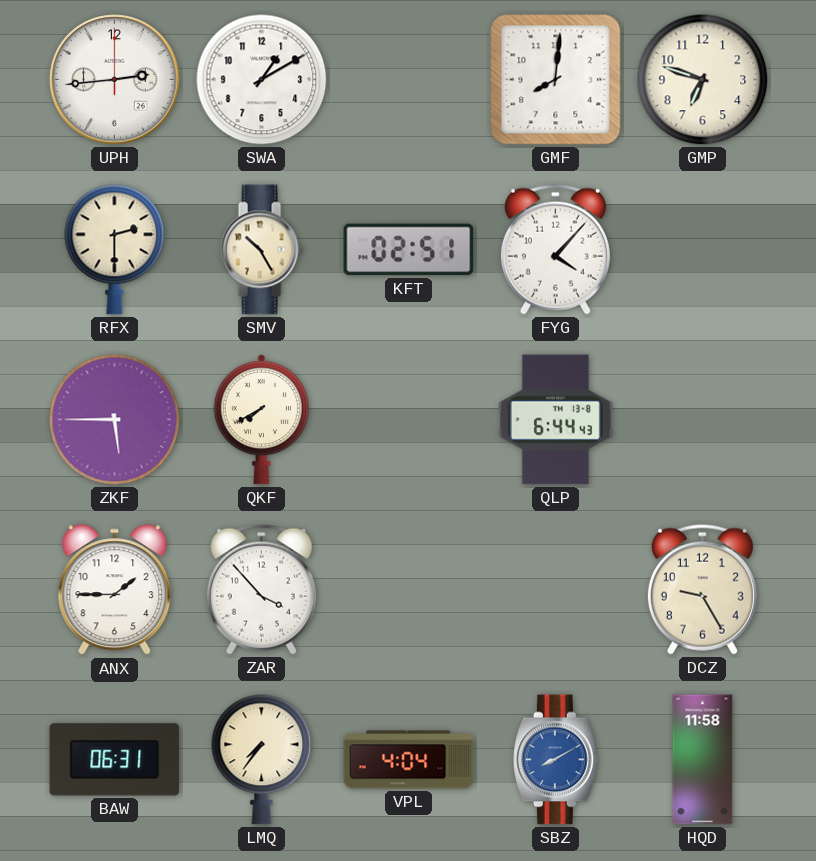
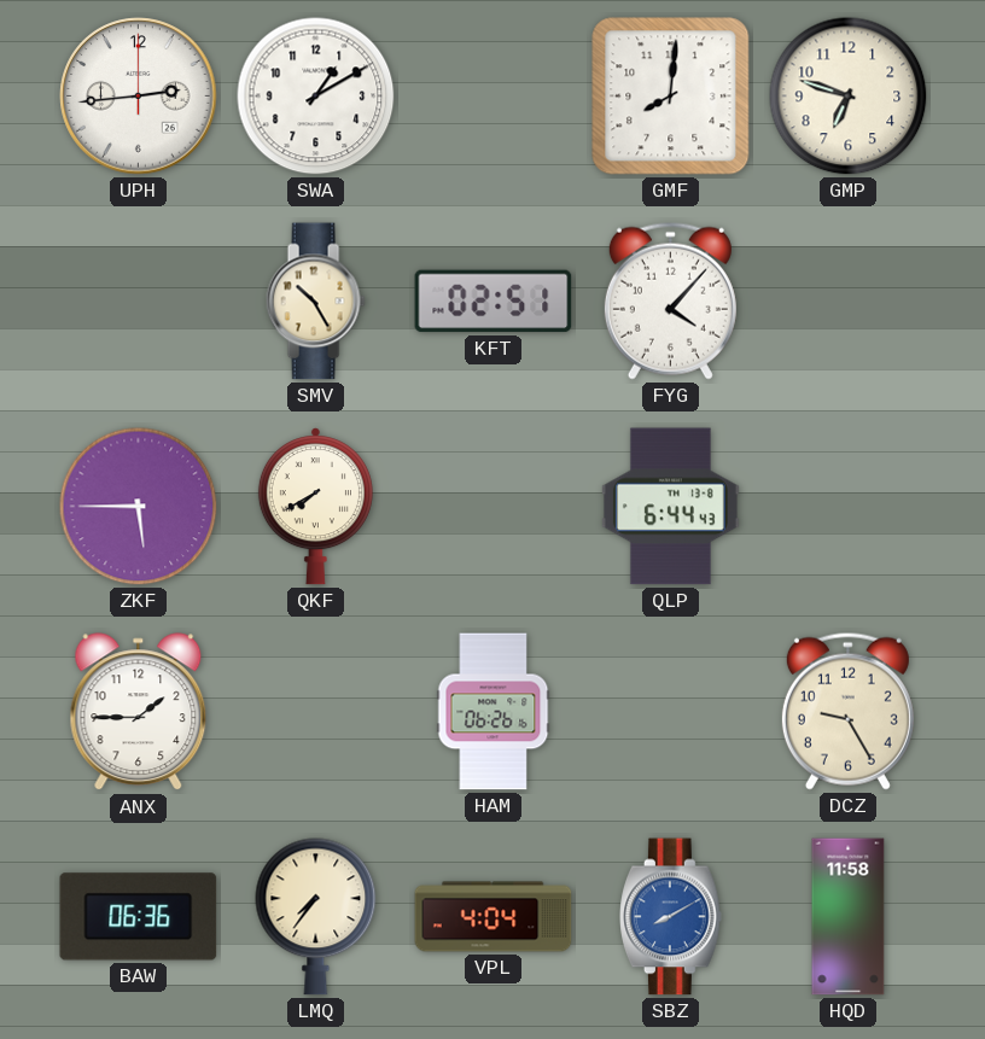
RFX: 2:30 -> none
ZAR: 3:53 -> none
HAM: none -> 06:26
BAW: 06:31 -> 06:36
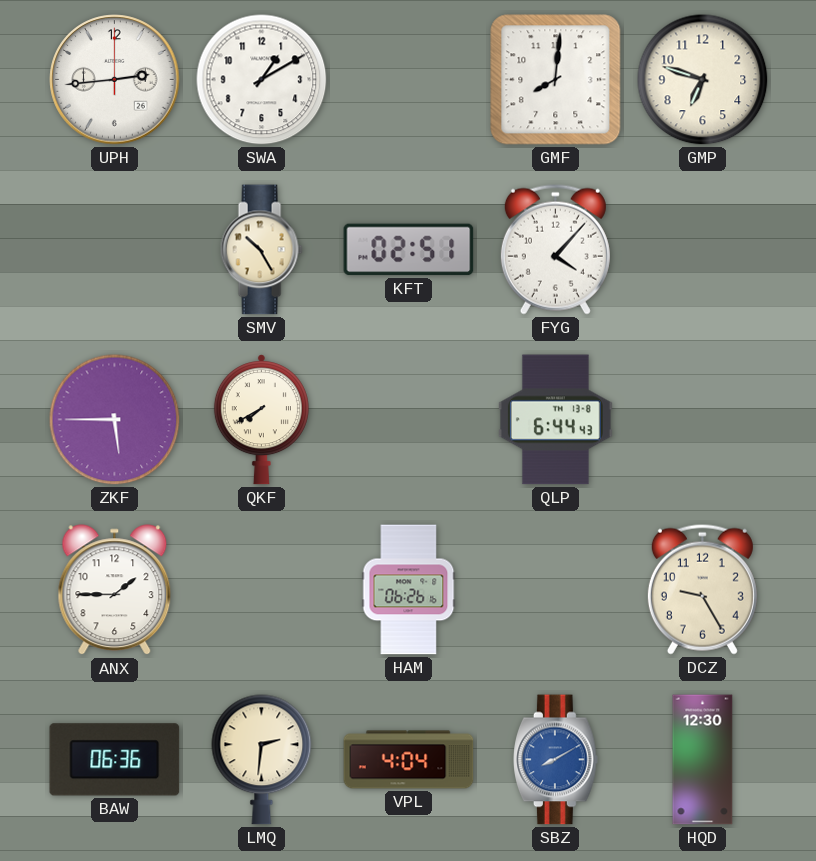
LMQ: 7:36 -> 2:31
HQD: 11:58 -> 12:30
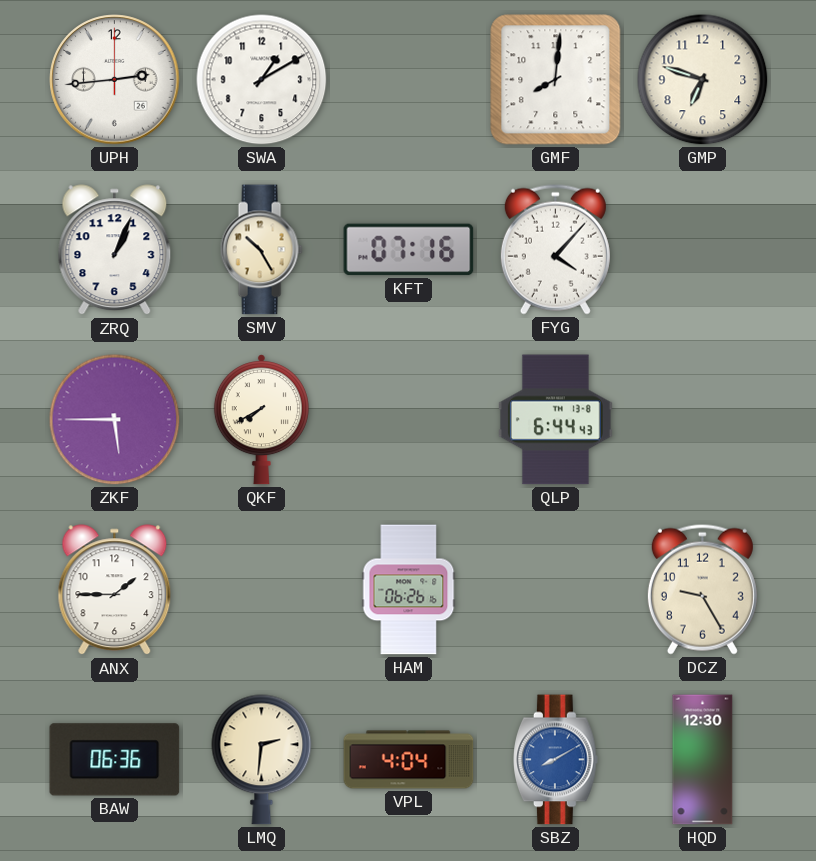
ZRQ: none -> 1:04
KFT: 02:51 -> 07:16
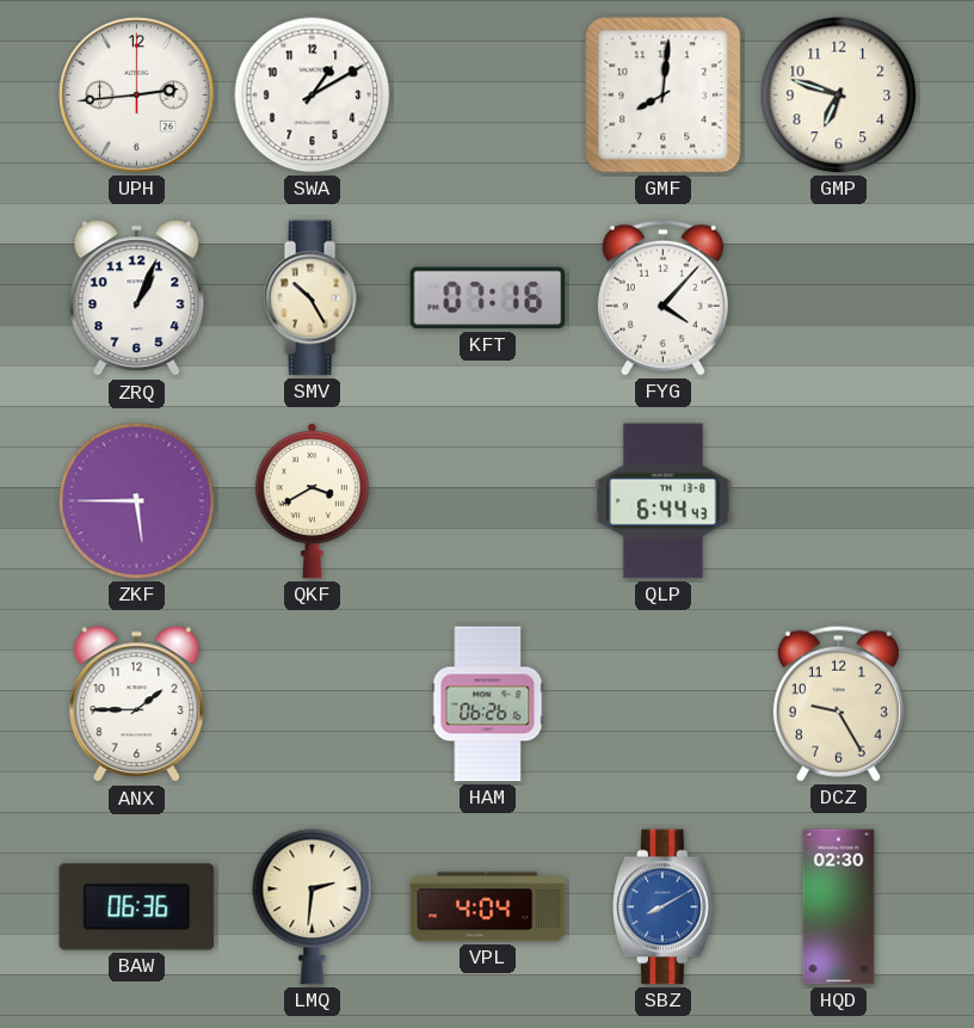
QKF: 7:40 -> 3:40
HQD: 12:30 -> 02:30
